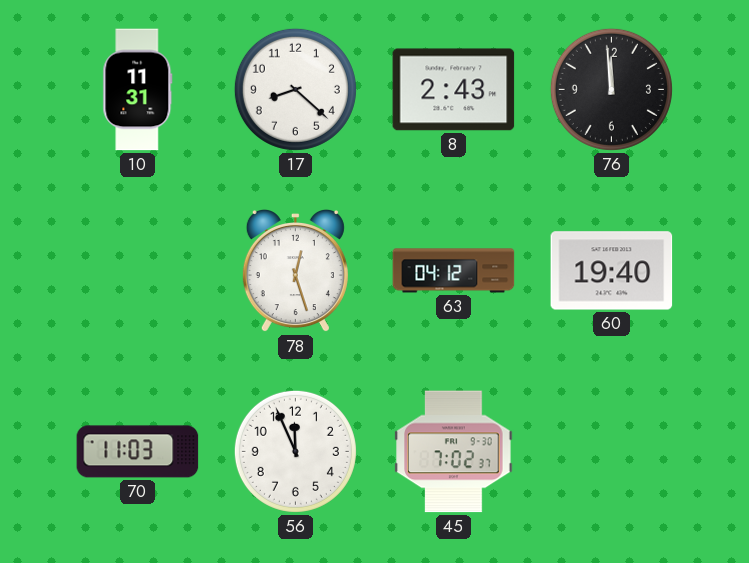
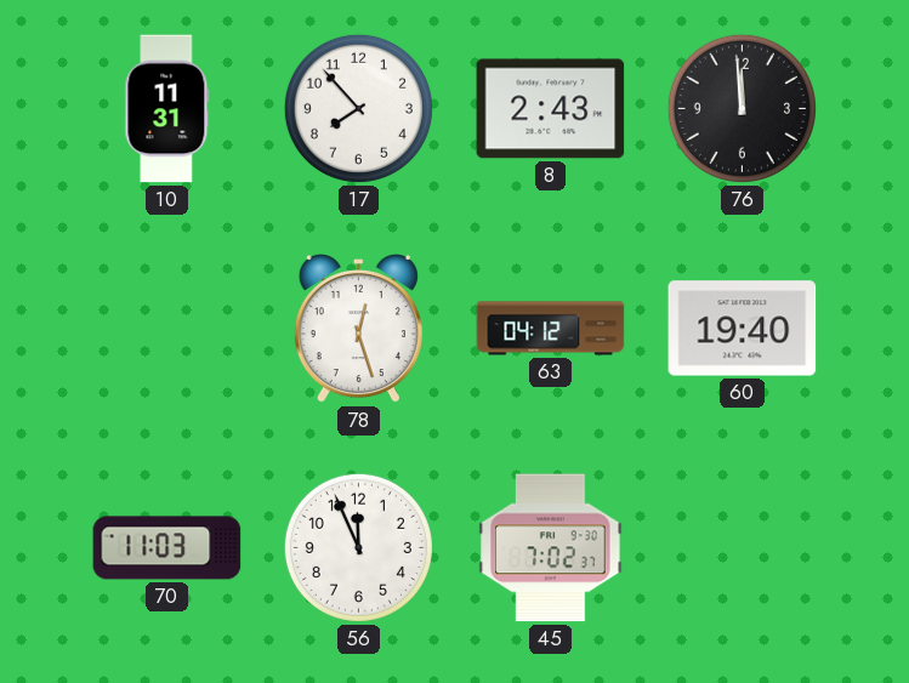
17: 8:22 -> 7:53
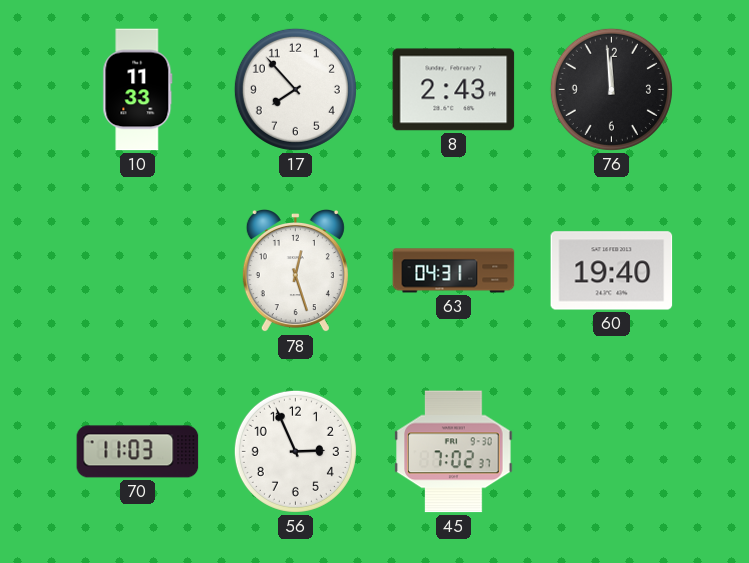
10: 11:31 -> 11:33
63: 04:12 -> 04:31
56: 11:56 -> 2:56
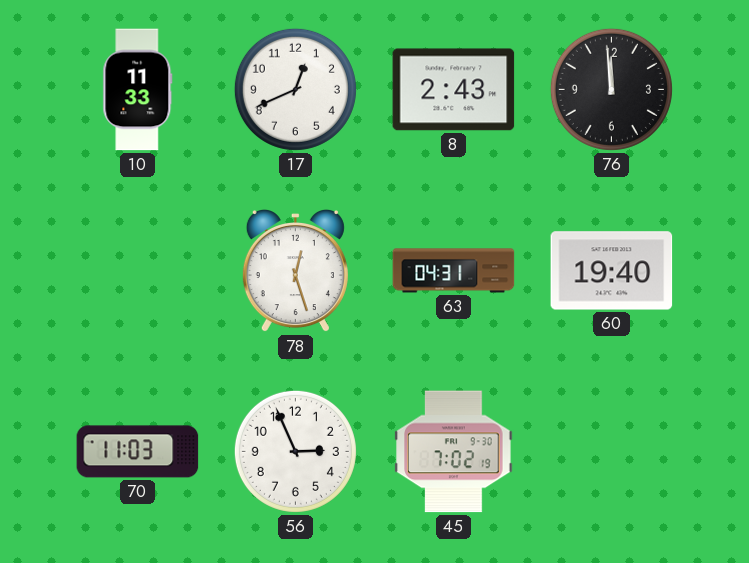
17: 7:53 -> 12:41
45: 7:02:37 -> 7:02:19
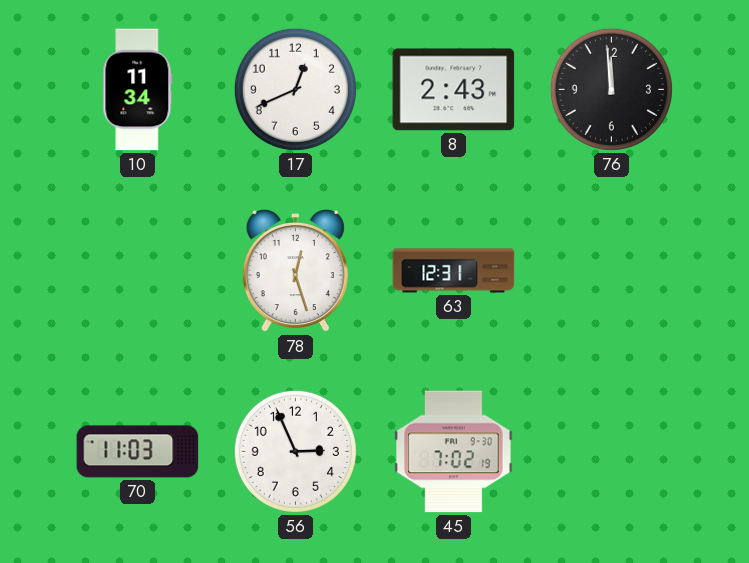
10: 11:33 -> 11:34
63: 04:31 -> 12:31
60: 19:40 -> none
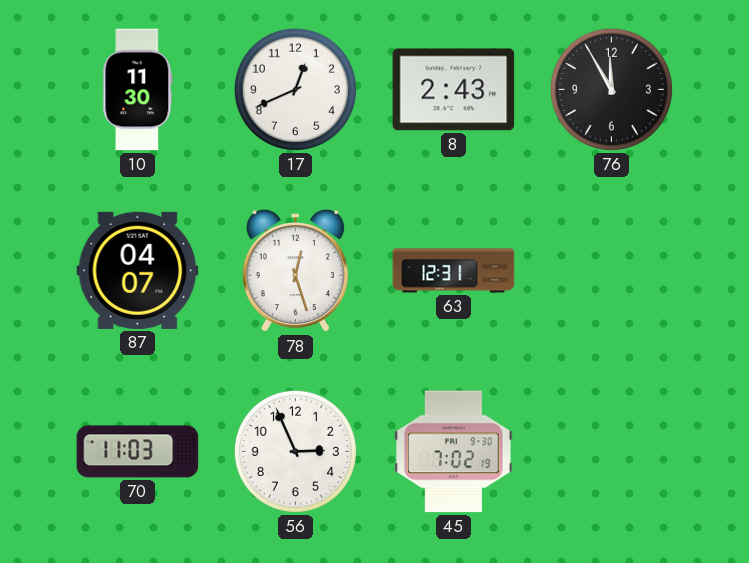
10: 11:34 -> 11:30
76: 11:59 -> 11:55
87: none -> 04:07
